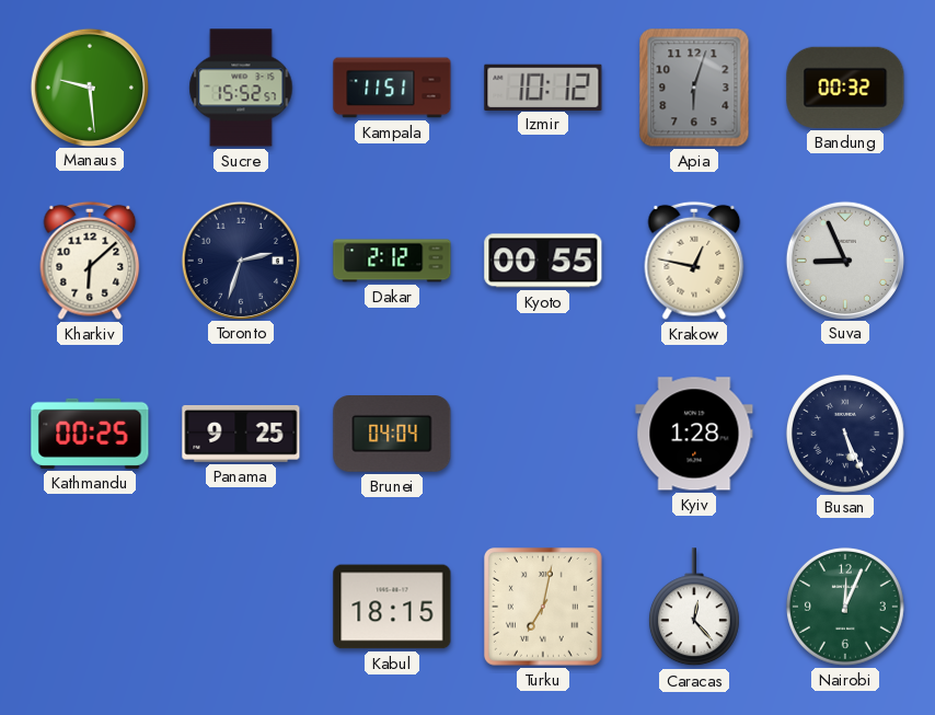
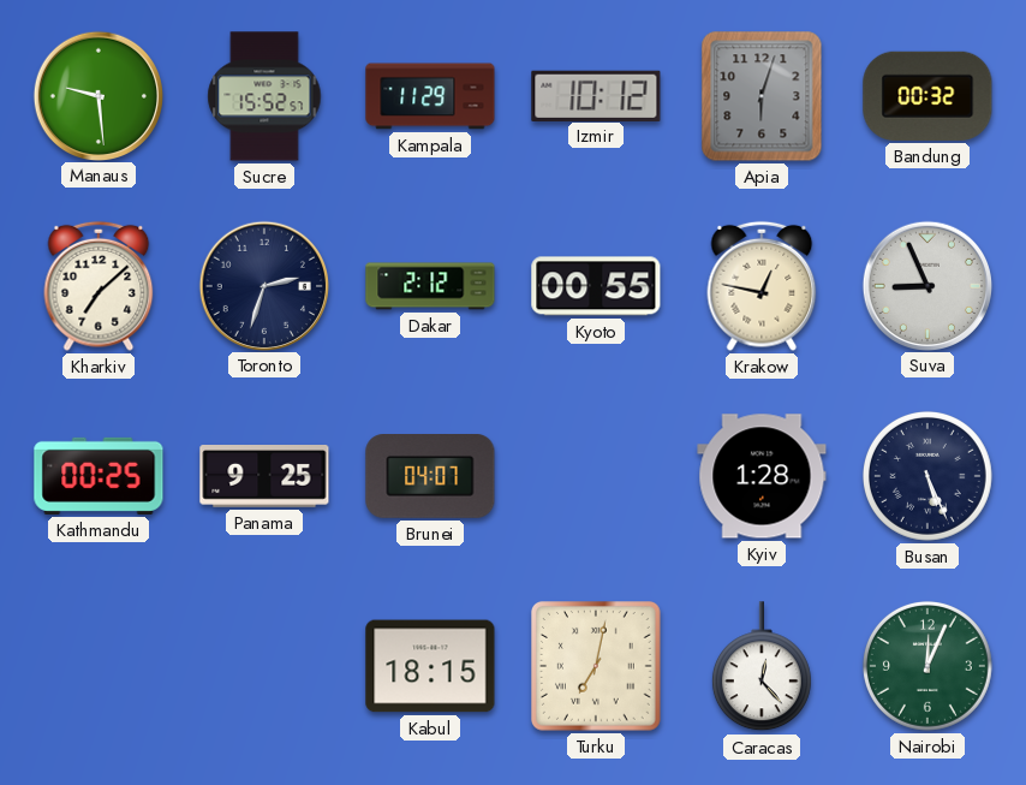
Kampala: 11:51 -> 11:29
Kharkiv: 6:08 -> 7:08
Brunei: 04:04 -> 04:07
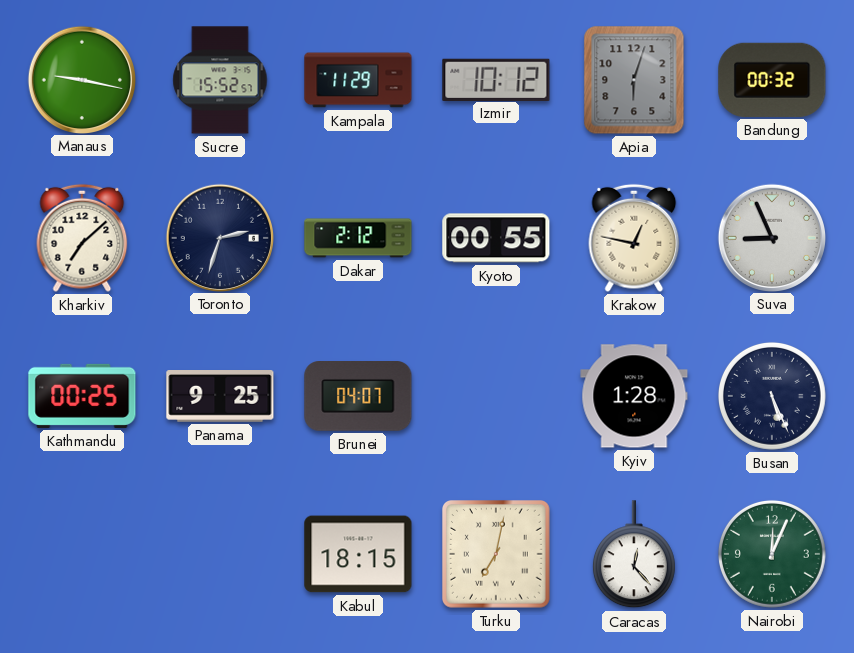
Manaus: 9:29 -> 9:17
